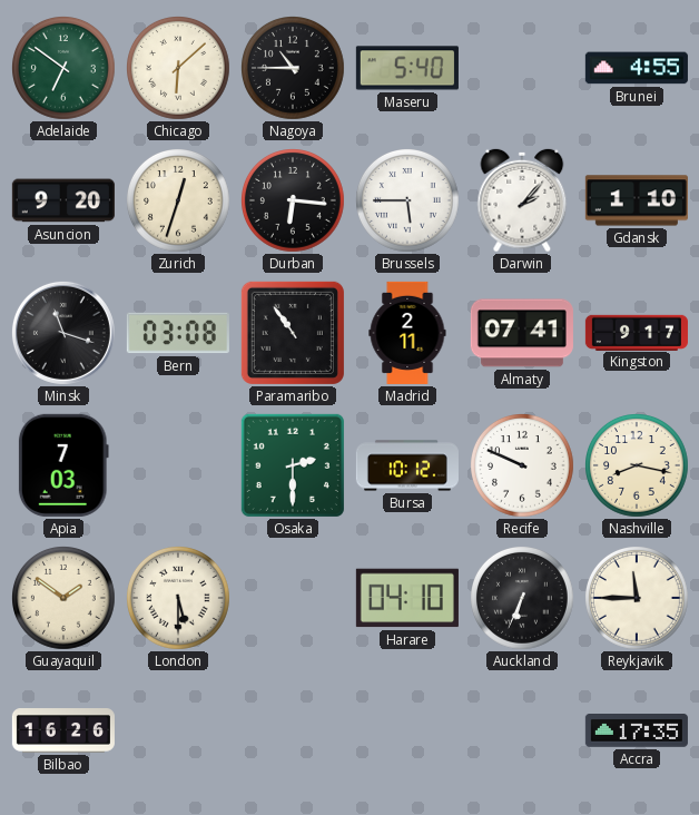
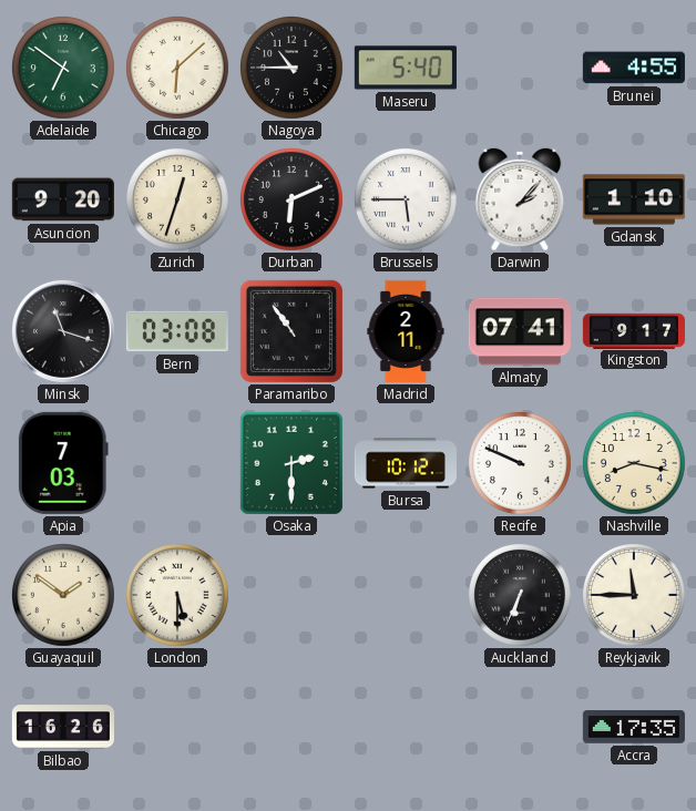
Durban: 6:16 -> 6:11
Harare: 04:10 -> none
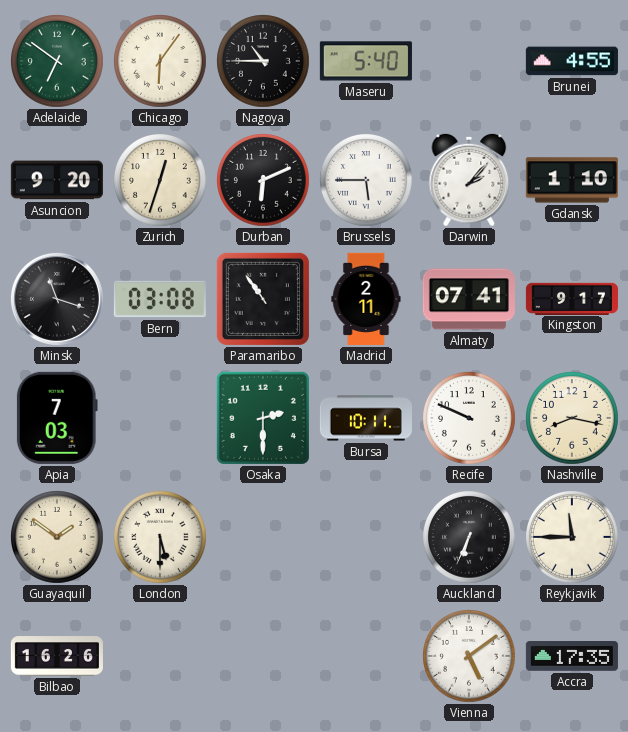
Chicago: 6:08 -> 6:06
Bursa: 10:12 -> 10:11
Vienna: none -> 5:09
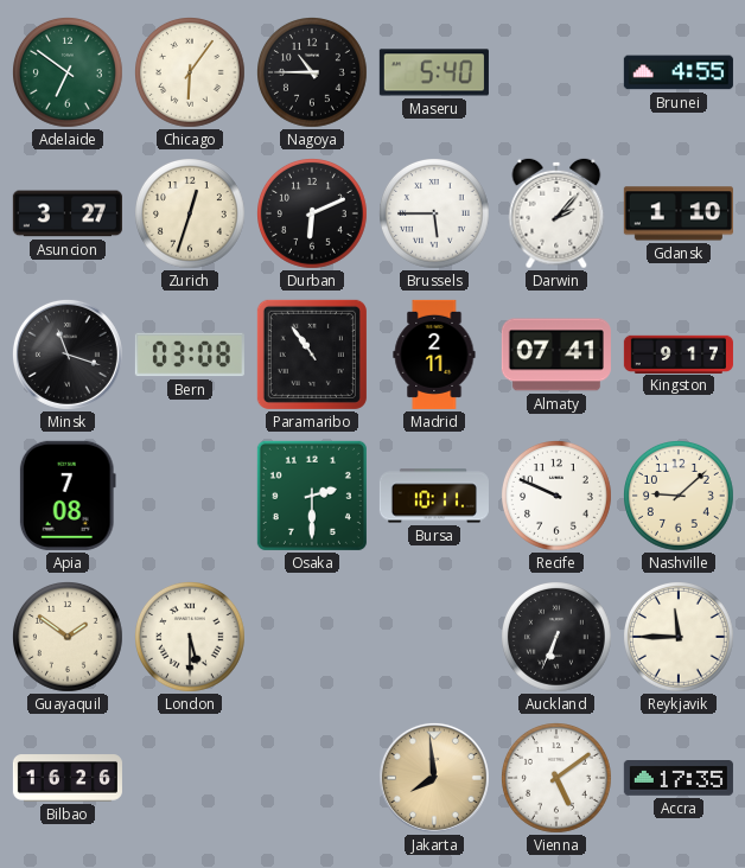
Asuncion: 9:20 -> 3:27
Apia: 7:03 -> 7:08
Nashville: 8:17 -> 9:08
Jakarta: none -> 7:59
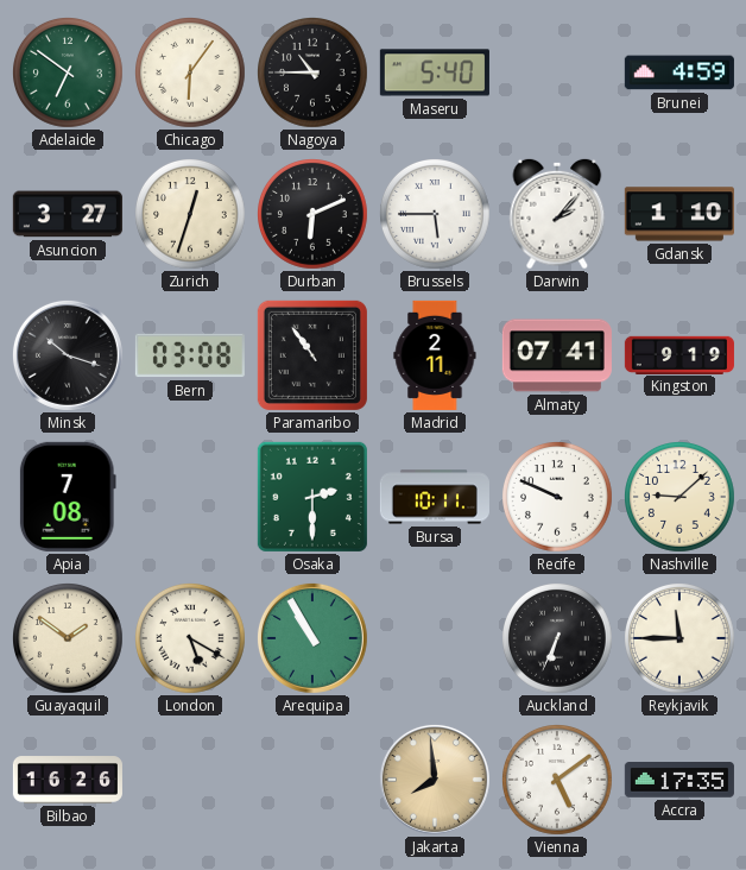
Brunei: 4:55 -> 4:59
Minsk: 11:18 -> 10:18
Kingston: 9:17 -> 9:19
London: 5:30 -> 5:20
Arequipa: none -> 10:55
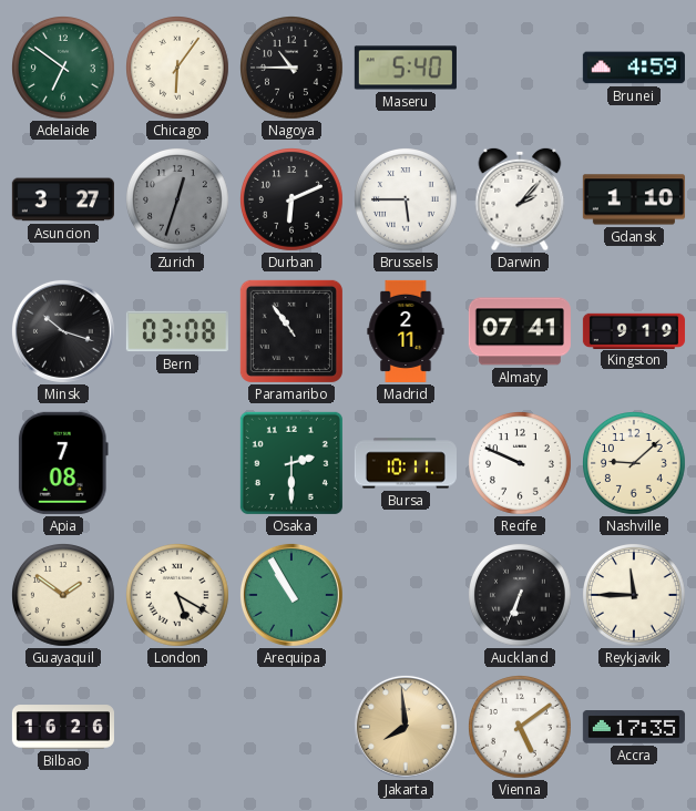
Zurich dial: cream -> grey
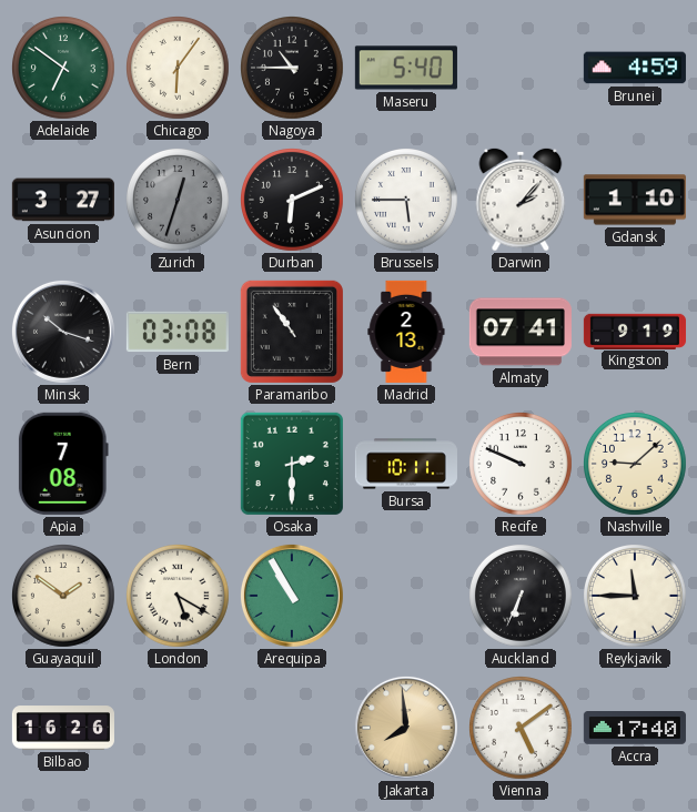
Madrid: 2:11 -> 2:13
Accra: 17:35 -> 17:40
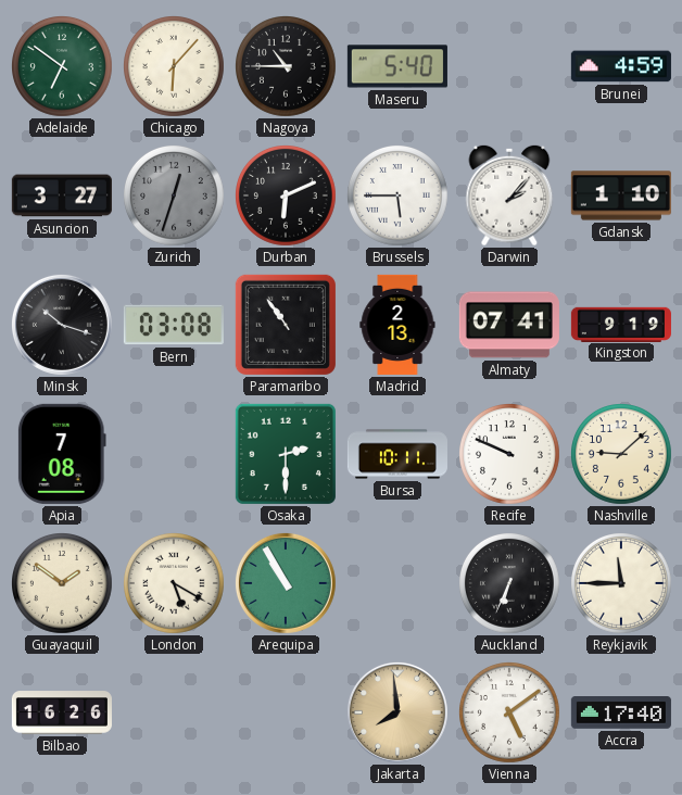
Chicago: 6:06 -> 6:07
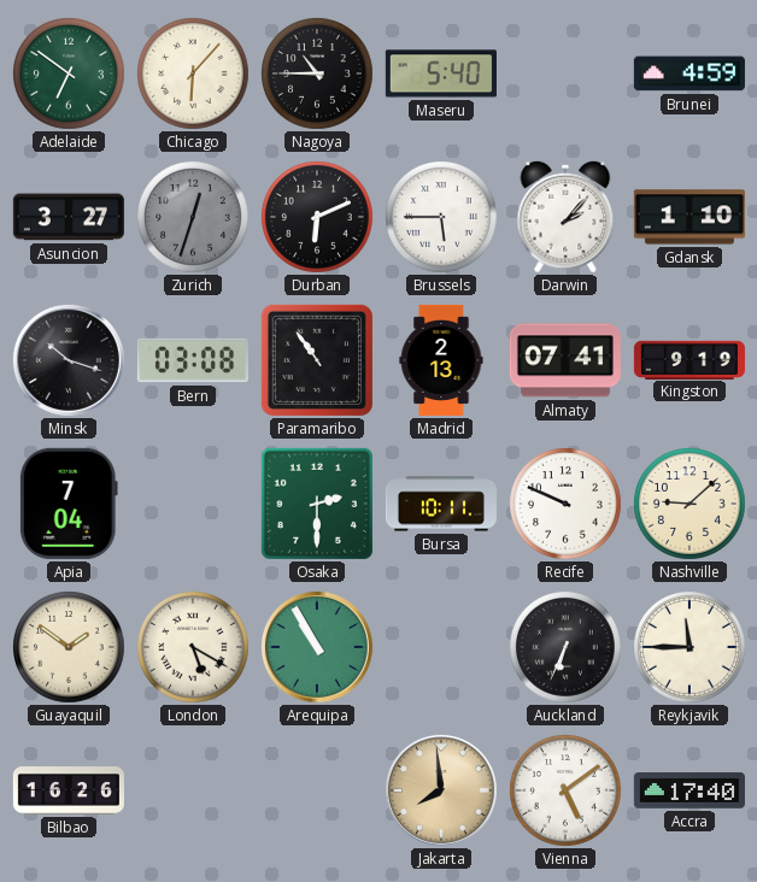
Apia: 7:08 -> 7:04
